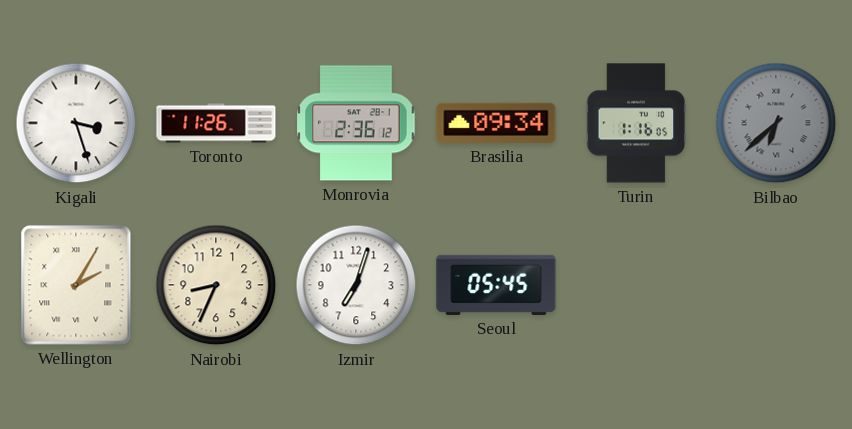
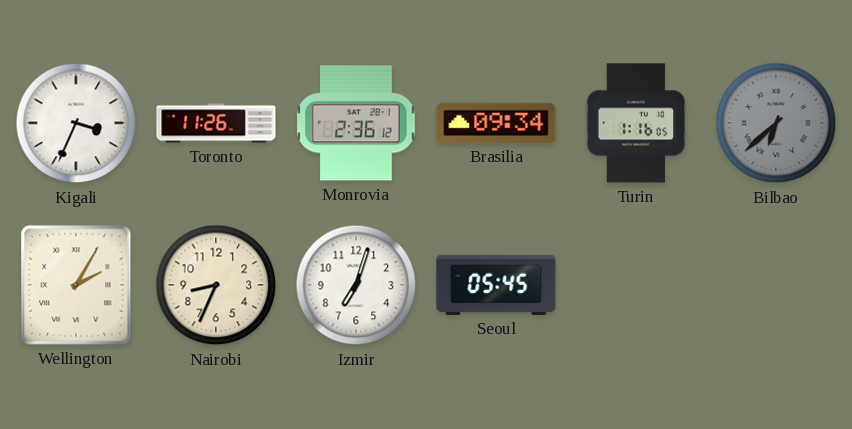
Kigali: 3:27 -> 3:34
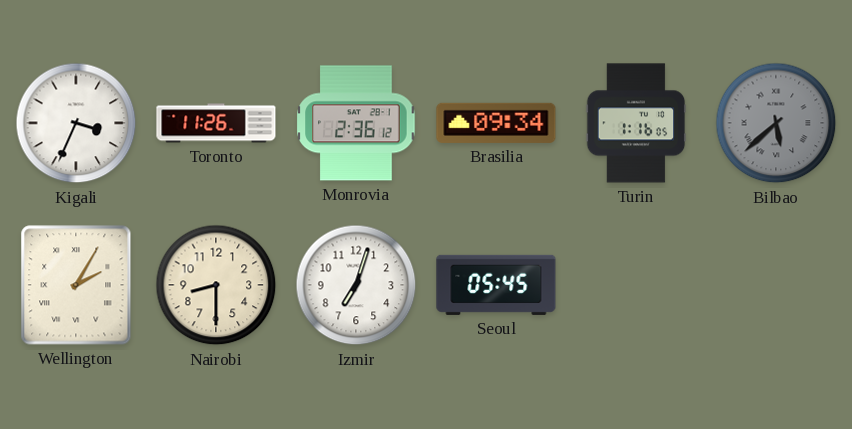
Bilbao: 6:38 -> 5:38
Nairobi: 8:34 -> 8:30
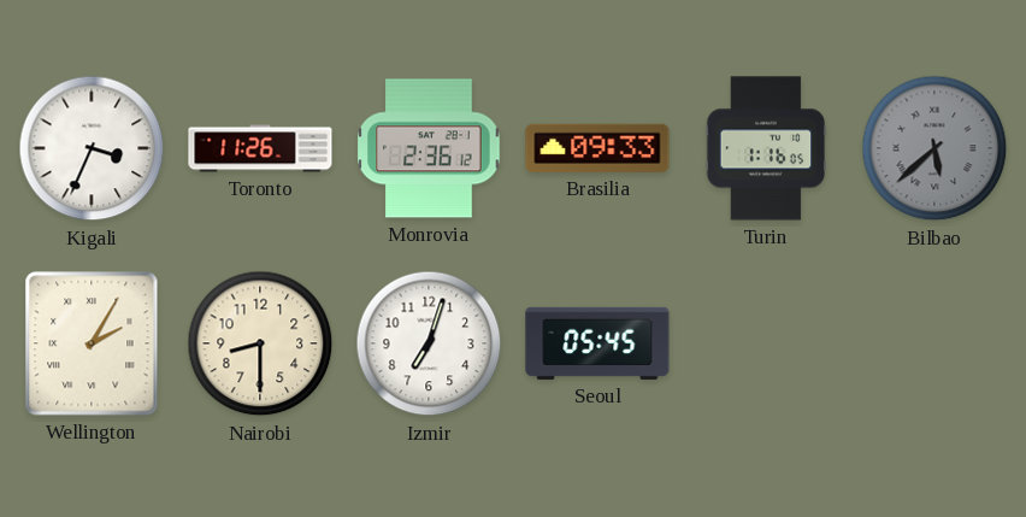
Brasilia: 09:34 -> 09:33
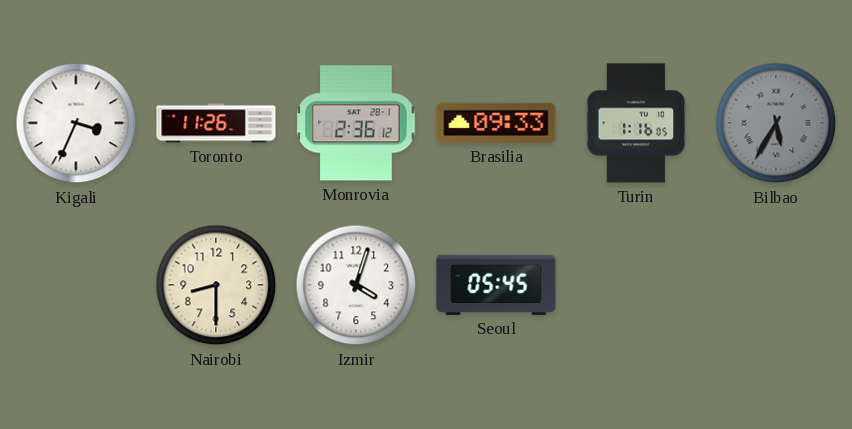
Bilbao: 5:38 -> 5:35
Wellington: 2:05 -> none
Izmir: 7:03 -> 4:03
